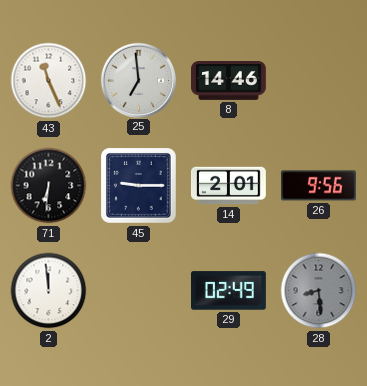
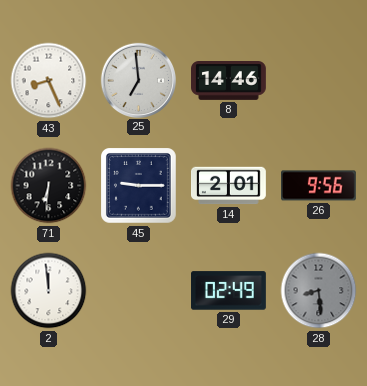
43: 11:26 -> 8:26
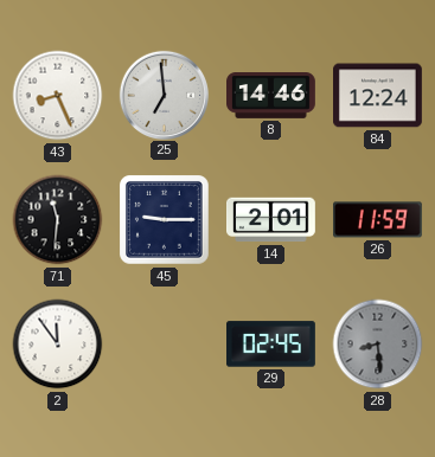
84: none -> 12:24
71: 6:31 -> 11:31
26: 9:56 -> 11:59
2: 11:59 -> 11:54
29: 02:49 -> 02:45
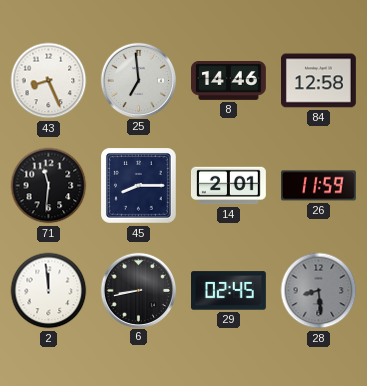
84: 12:24 -> 12:58
45: 9:15 -> 8:15
2: 11:54 -> 11:59
6: none -> 8:43
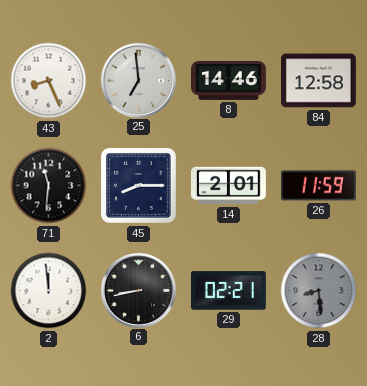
29: 02:45 -> 02:21
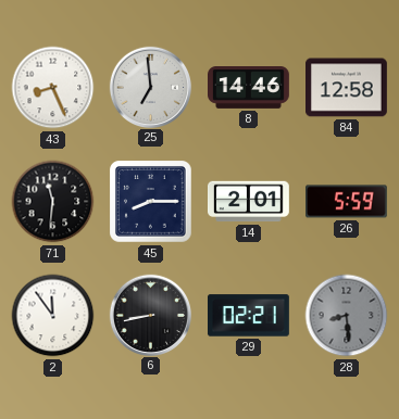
26: 11:59 -> 5:59
2: 11:59 -> 11:54
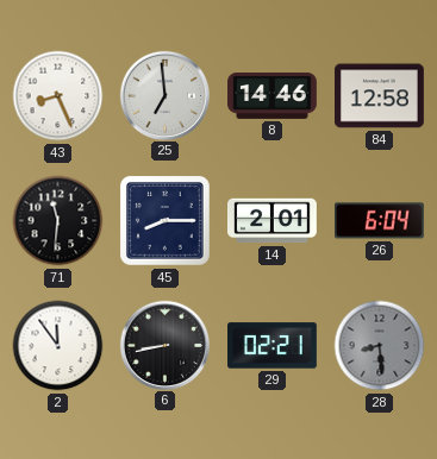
26: 5:59 -> 6:04
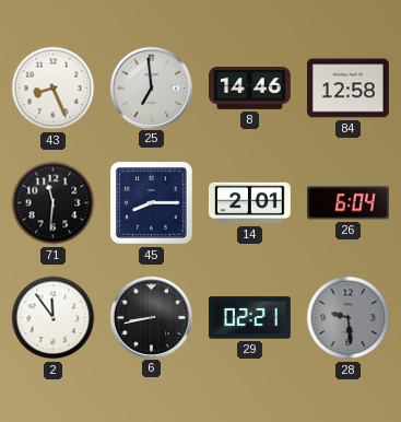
28: 8:29 -> 9:29
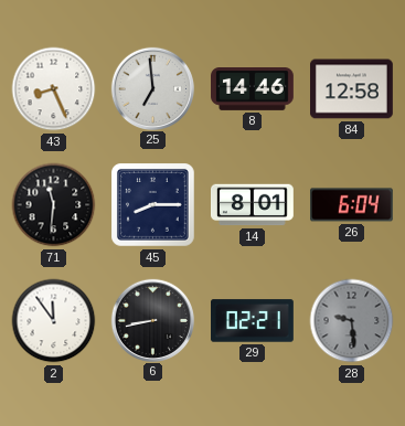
14: 2:01 -> 8:01
